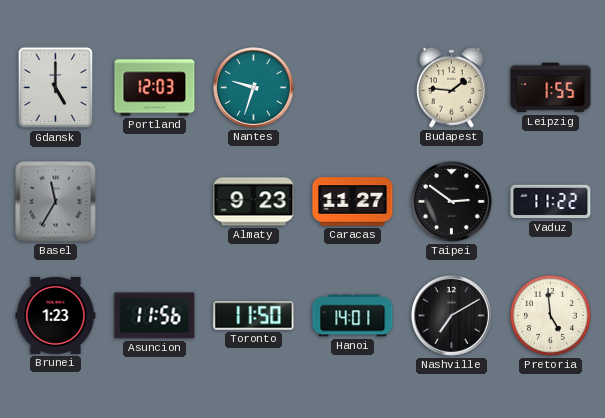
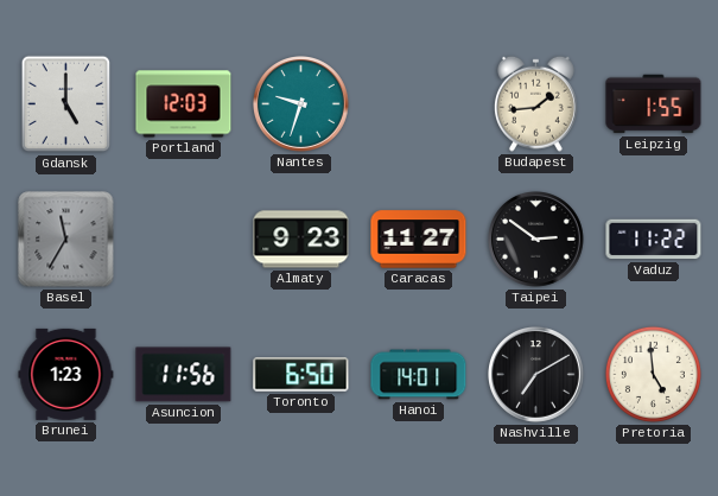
Budapest: 1:46 -> 1:44
Toronto: 11:50 -> 6:50
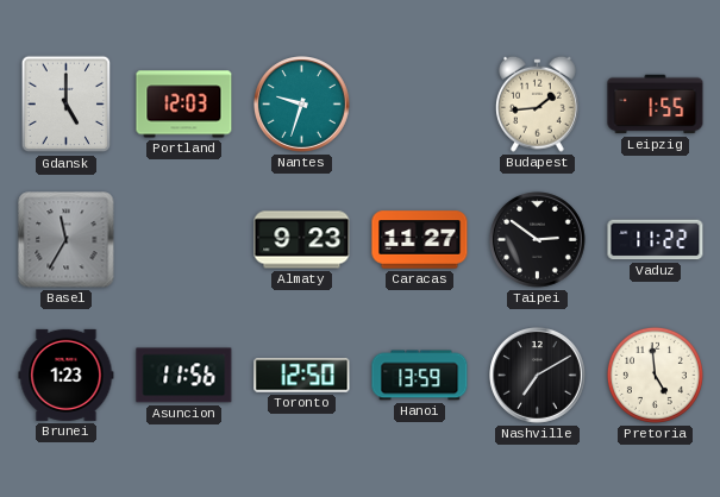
Toronto: 6:50 -> 12:50
Hanoi: 14:01 -> 13:59
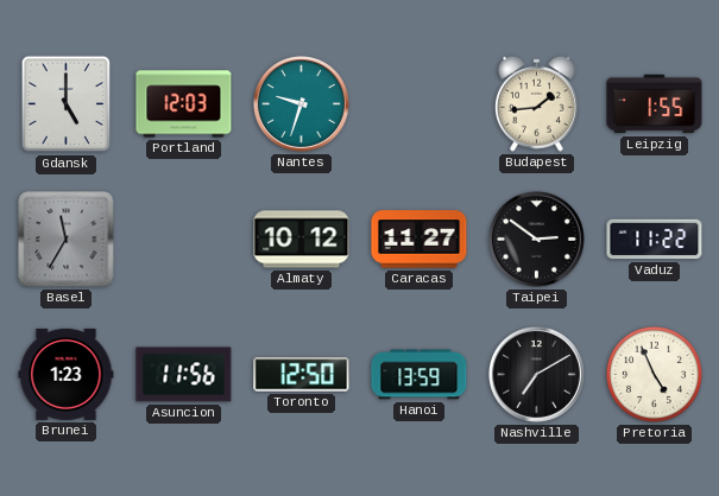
Almaty: 9:23 -> 10:12
Pretoria: 4:59 -> 4:56
